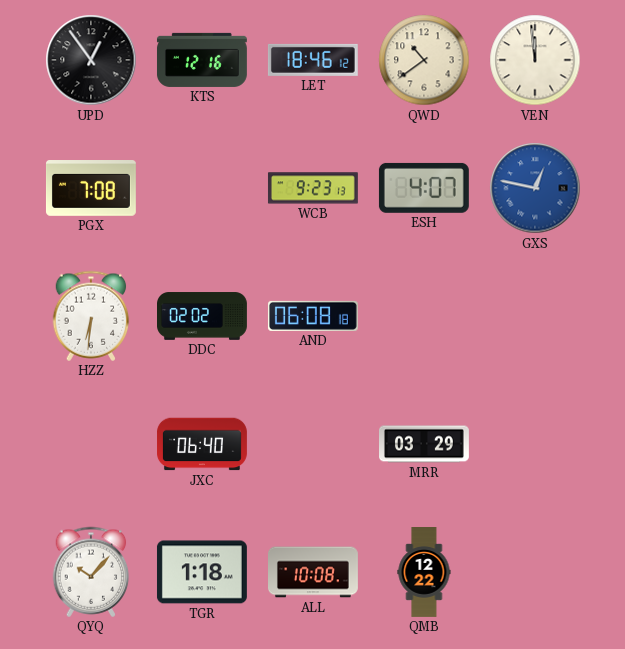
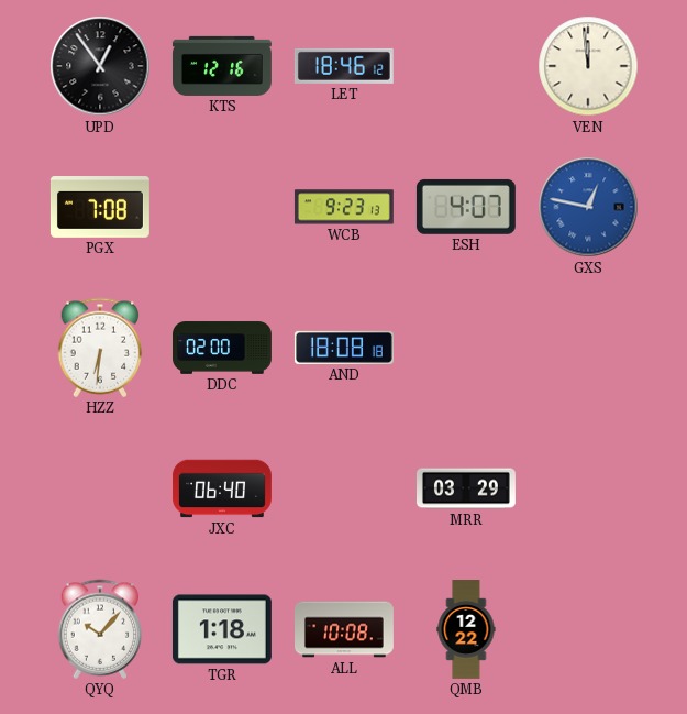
QWD: 10:39 -> none
DDC: 02:02 -> 02:00
AND: 06:08 -> 18:08
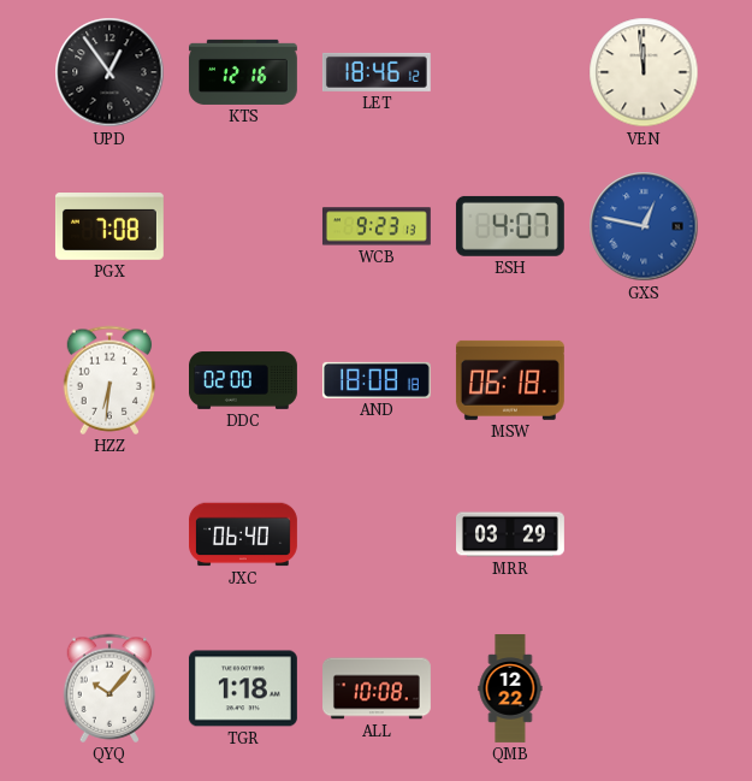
MSW: none -> 06:18
